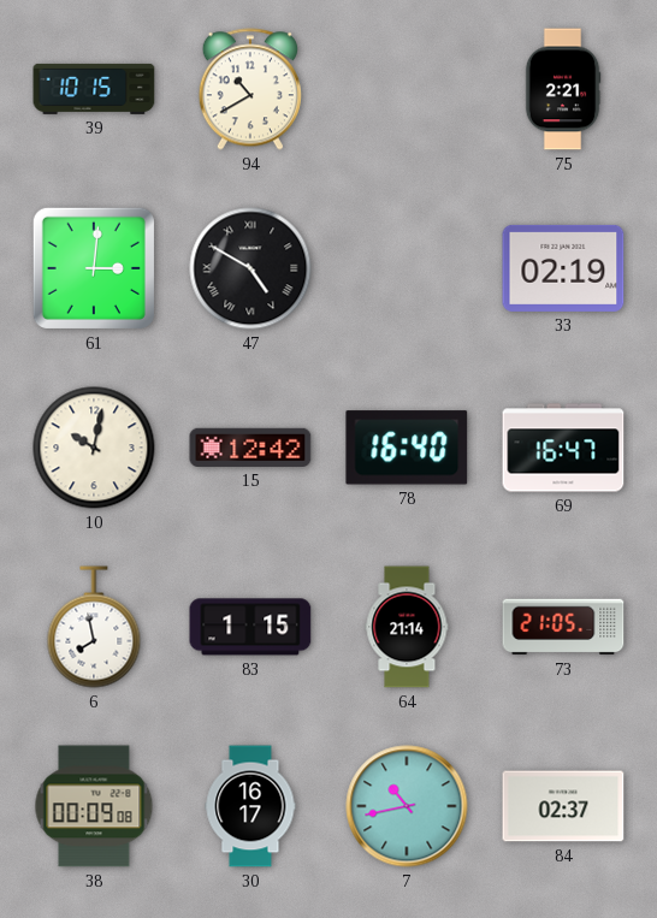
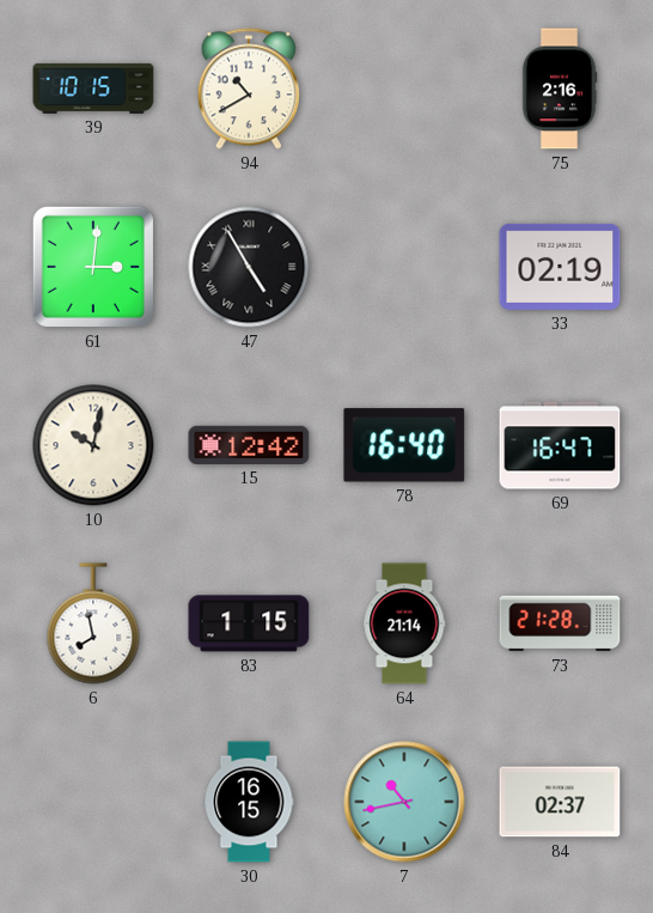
75: 2:21 -> 2:16
47: 4:50 -> 4:55
73: 21:05 -> 21:28
38: 00:09 -> none
30: 16:17 -> 16:15
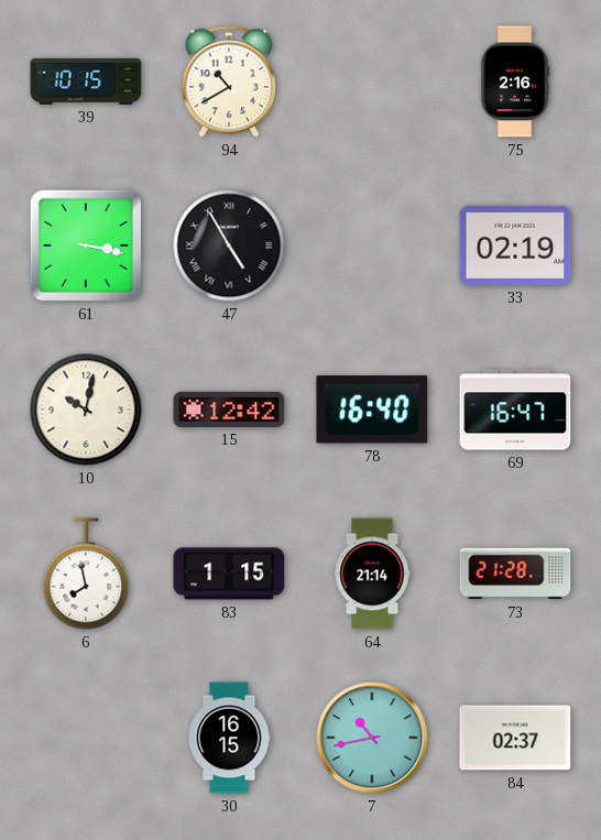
61: 3:01 -> 3:17
